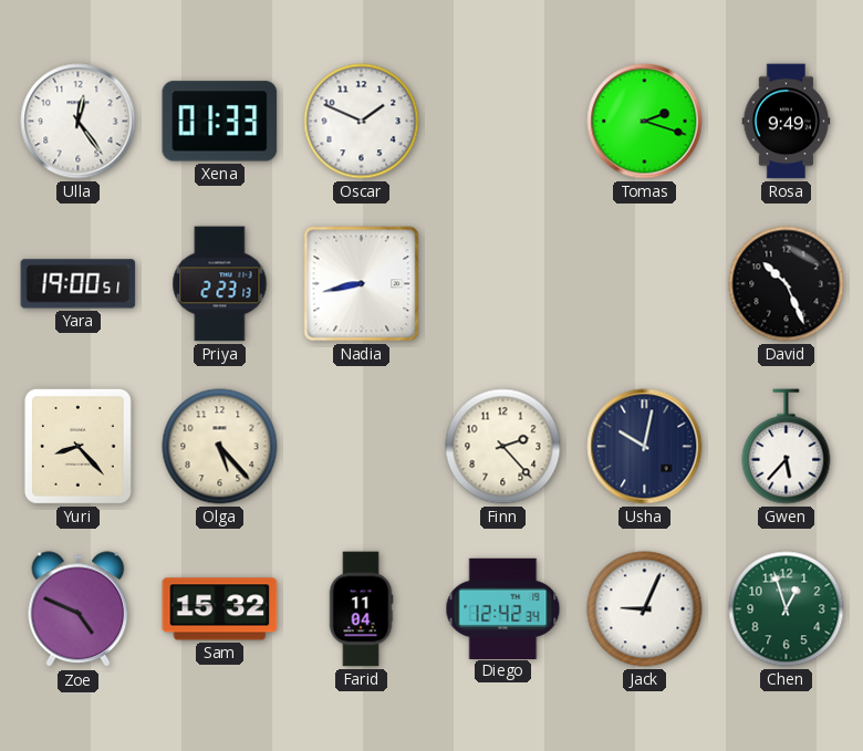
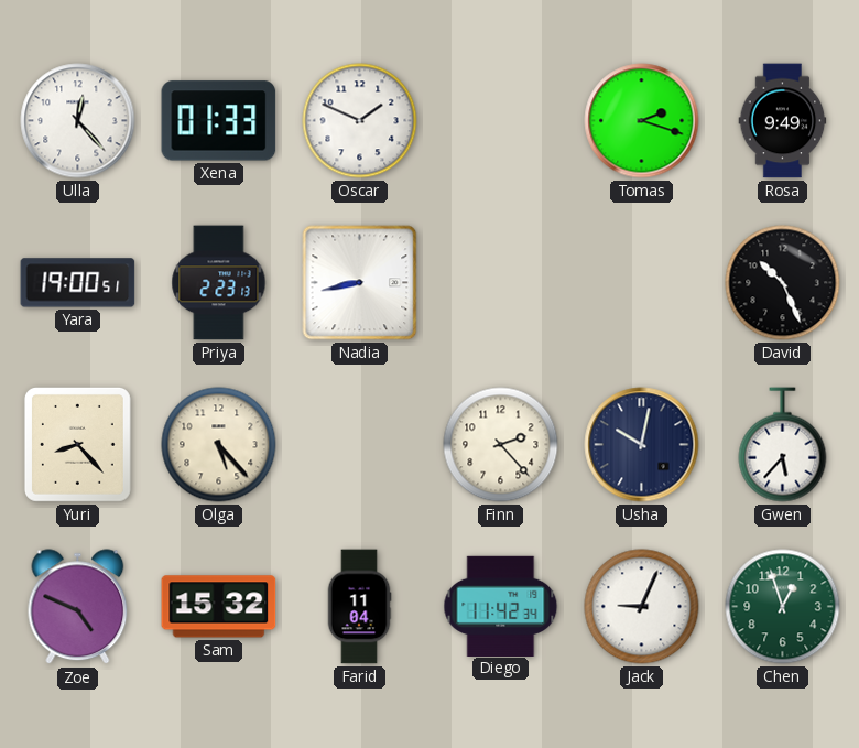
Ulla: 12:24 -> 12:23
Diego: 12:42 -> 11:42
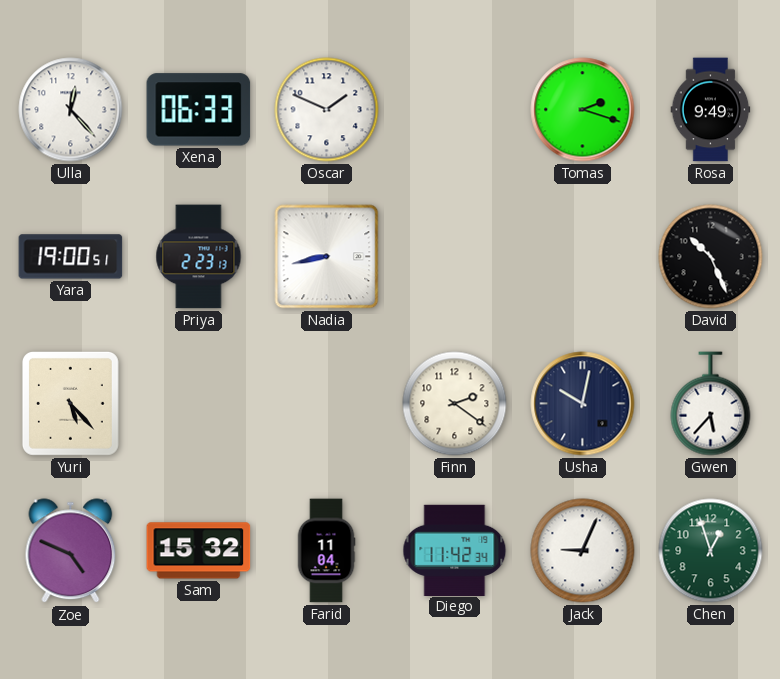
Xena: 01:33 -> 06:33
Yuri: 8:23 -> 5:23
Olga: 5:23 -> none
Finn: 2:23 -> 2:21
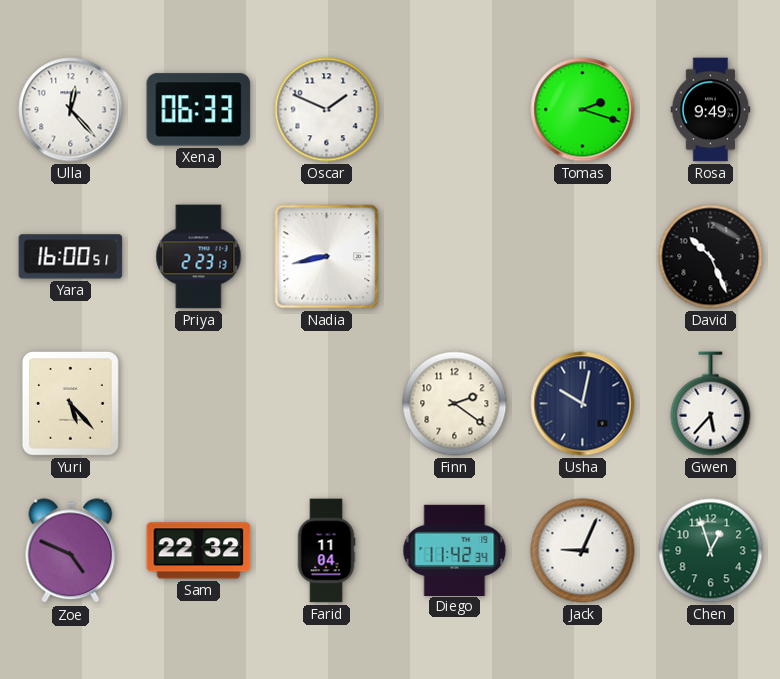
Yara: 19:00 -> 16:00
Sam: 15:32 -> 22:32
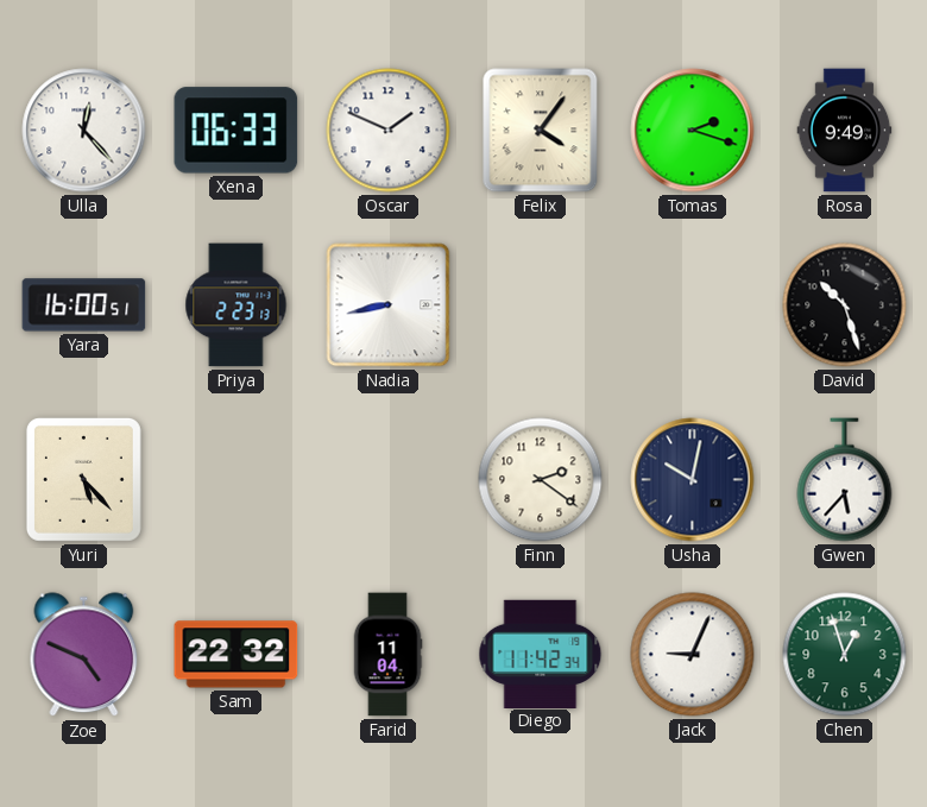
Felix: none -> 4:06
David: 10:26 -> 10:27
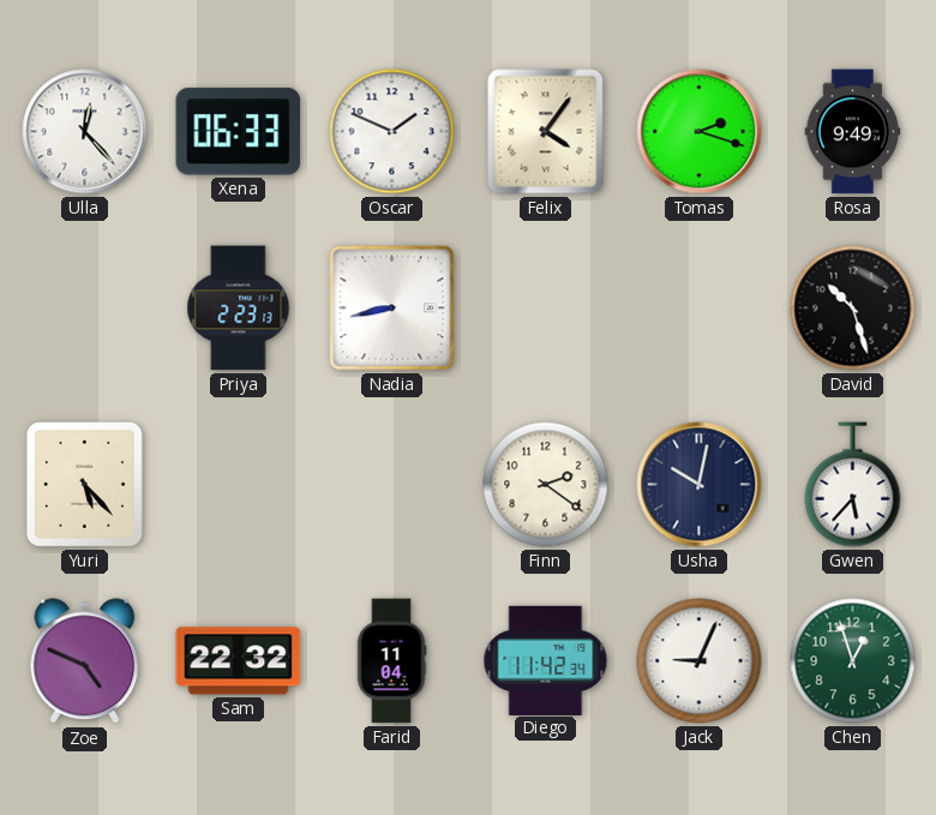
Yara: 16:00 -> none
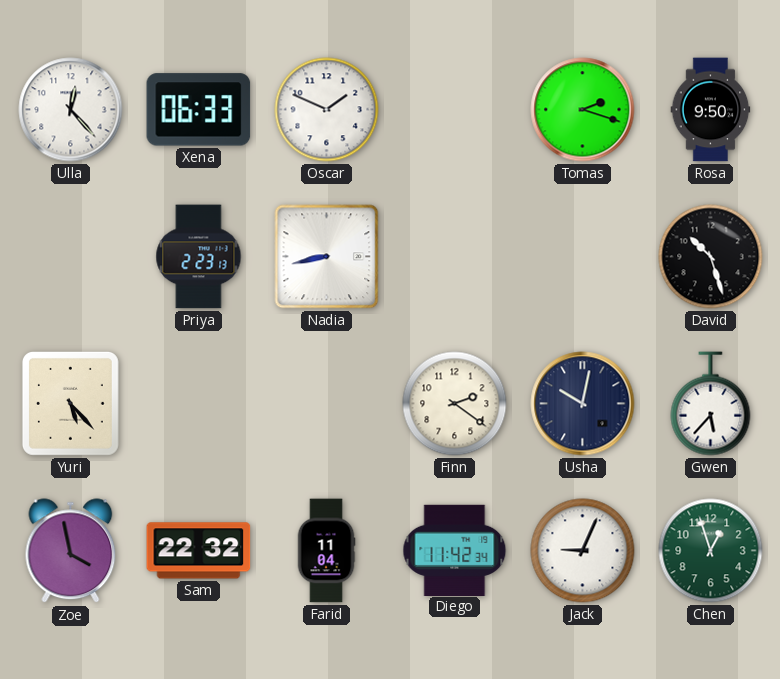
Felix: 4:06 -> none
Rosa: 9:49 -> 9:50
Zoe: 4:49 -> 3:58
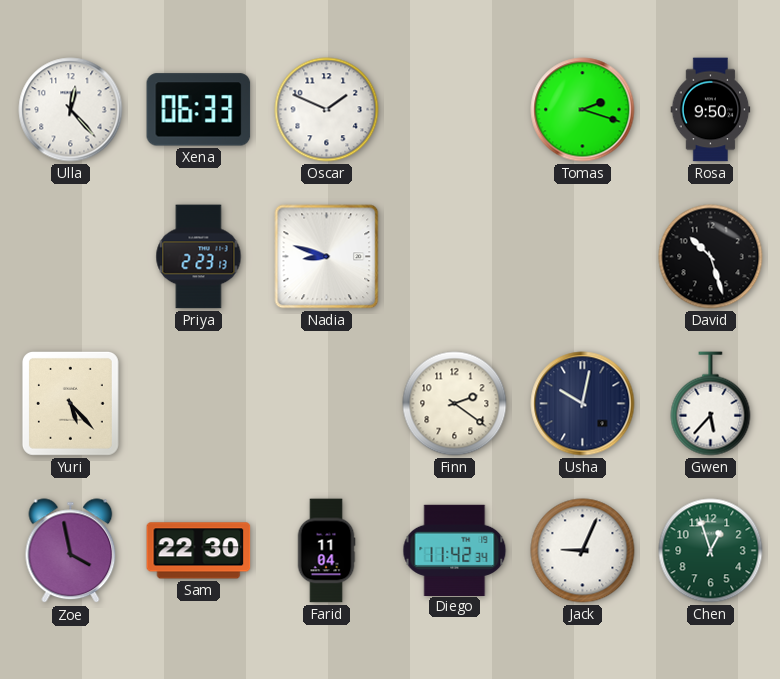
Nadia: 8:43 -> 8:48
Sam: 22:32 -> 22:30
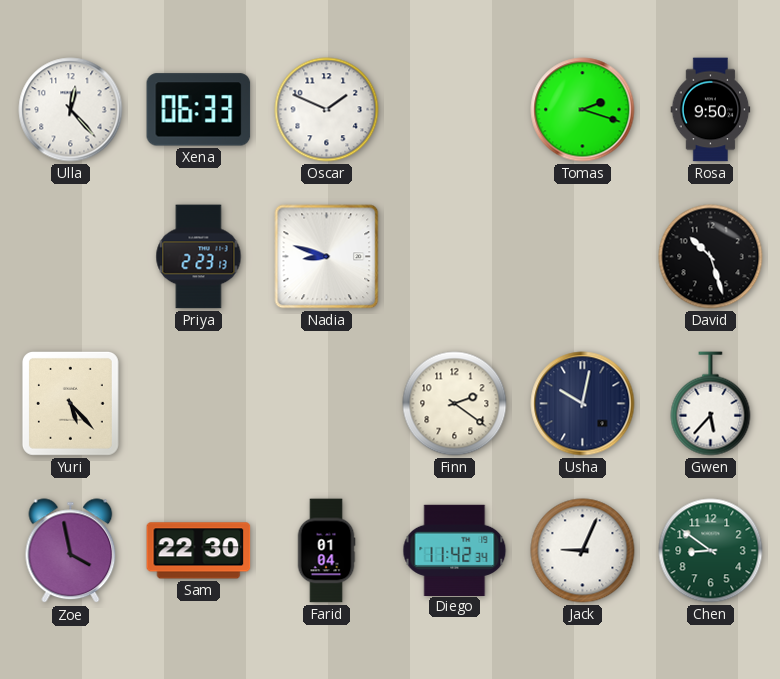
Farid: 11:04 -> 01:04
Chen: 12:57 -> 8:51
